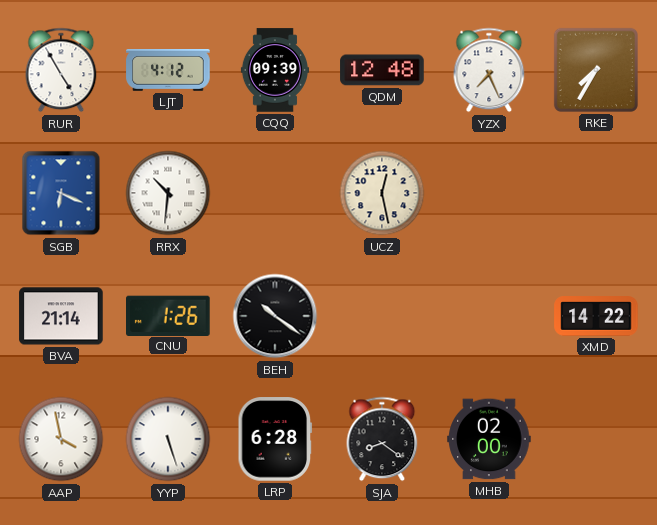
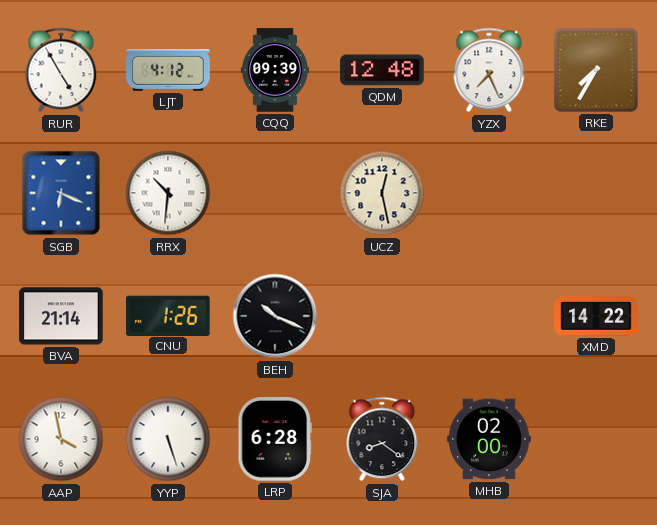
BEH: 10:21 -> 10:19
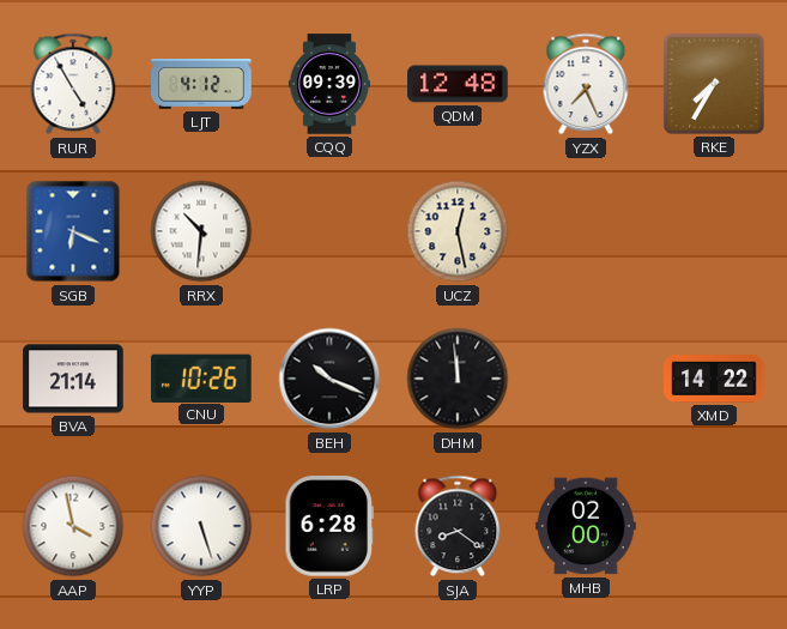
CNU: 1:26 -> 10:26
DHM: none -> 11:59
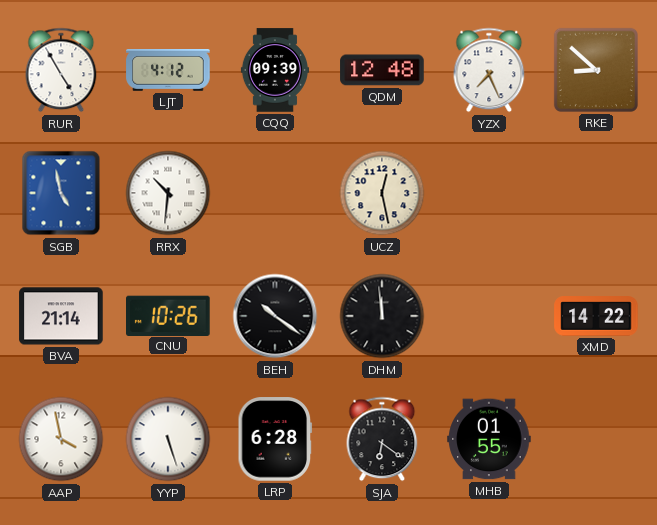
RKE: 7:35 -> 8:52
SGB: 6:19 -> 4:58
BEH: 10:19 -> 10:21
SJA: 8:21 -> 6:21
MHB: 02:00 -> 01:55
